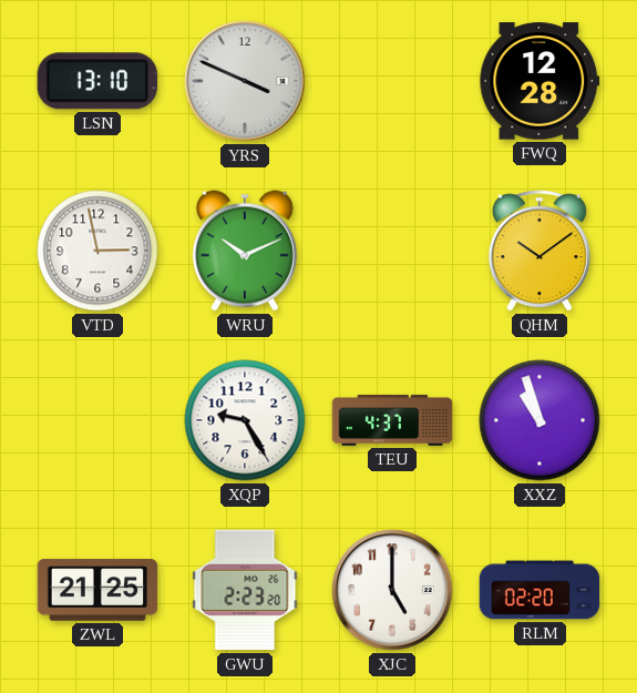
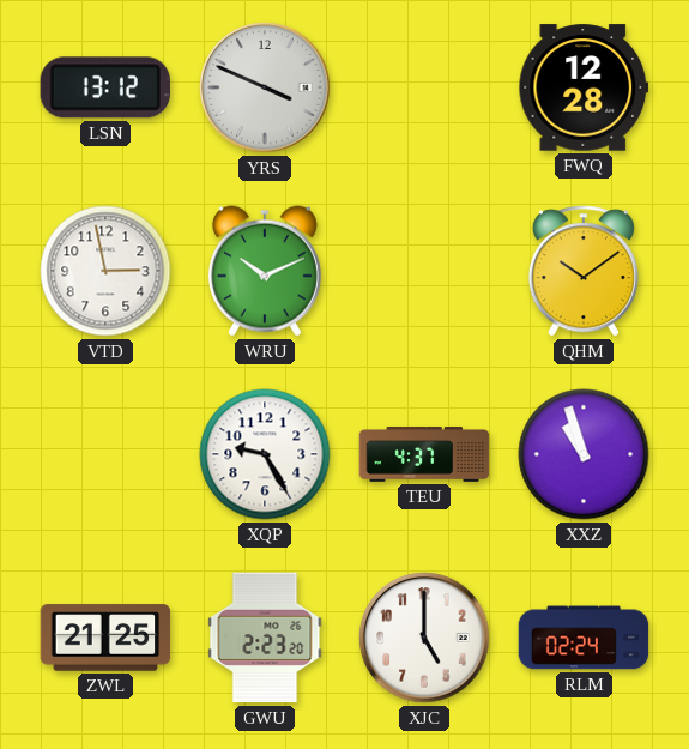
LSN: 13:10 -> 13:12
RLM: 02:20 -> 02:24
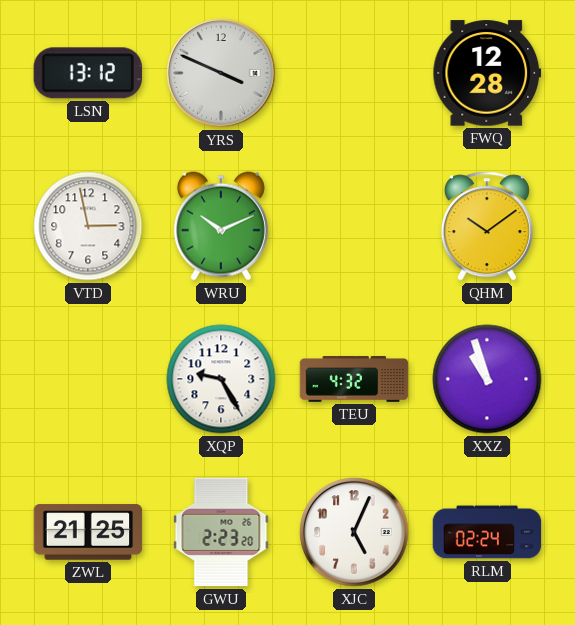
TEU: 4:37 -> 4:32
XJC: 5:00 -> 5:04
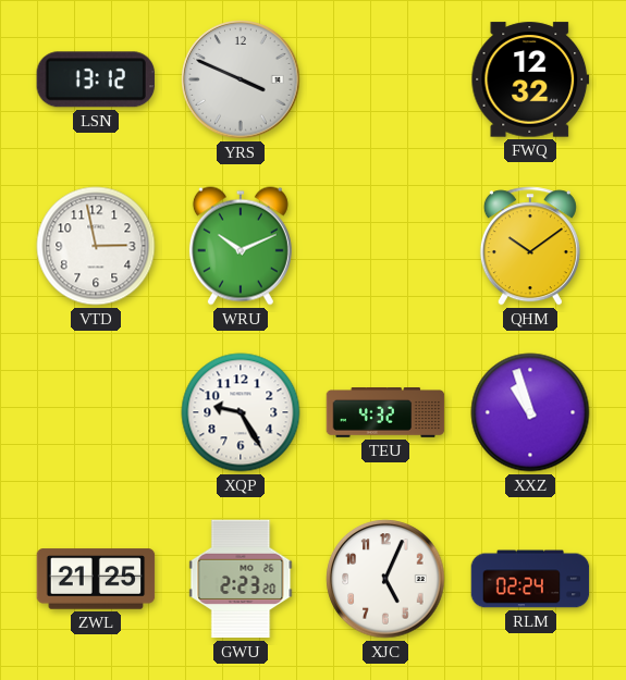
FWQ: 12:28 -> 12:32
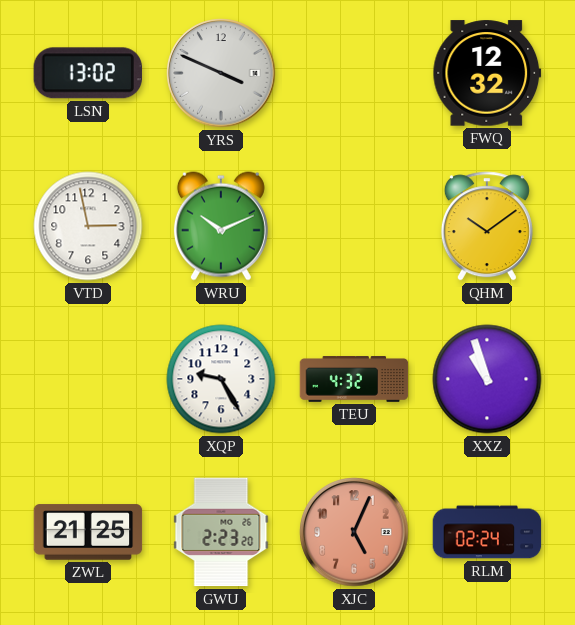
LSN: 13:12 -> 13:02
XJC dial: white -> salmon
